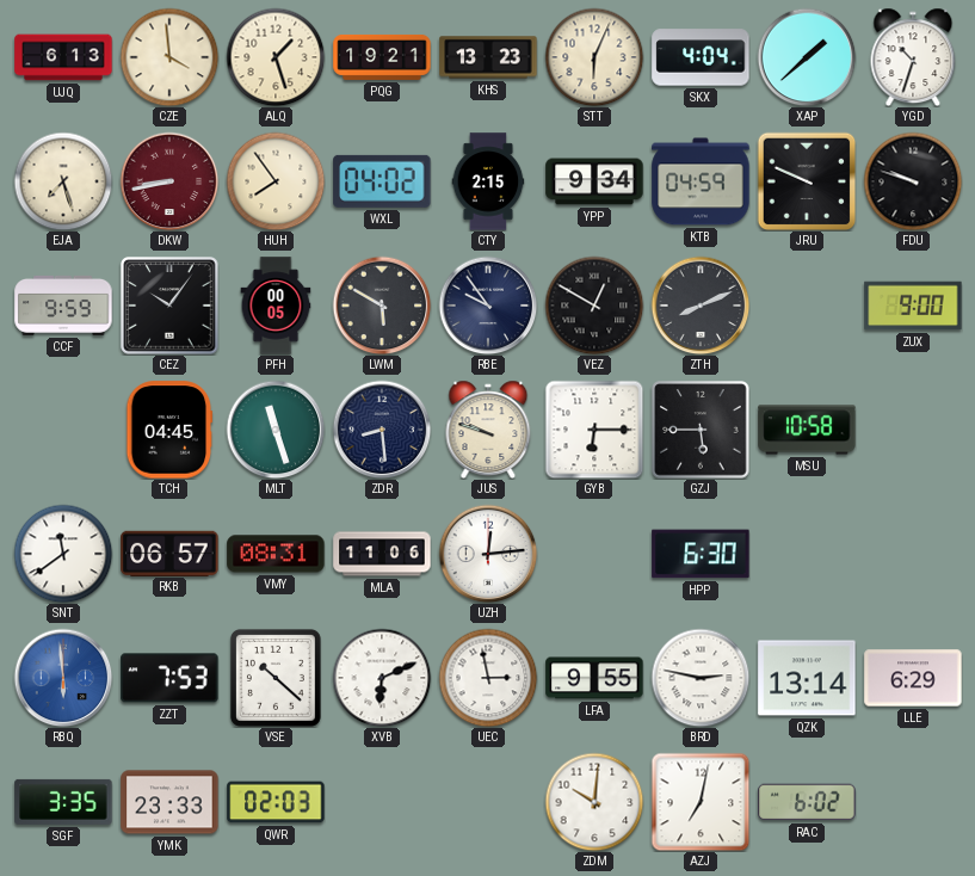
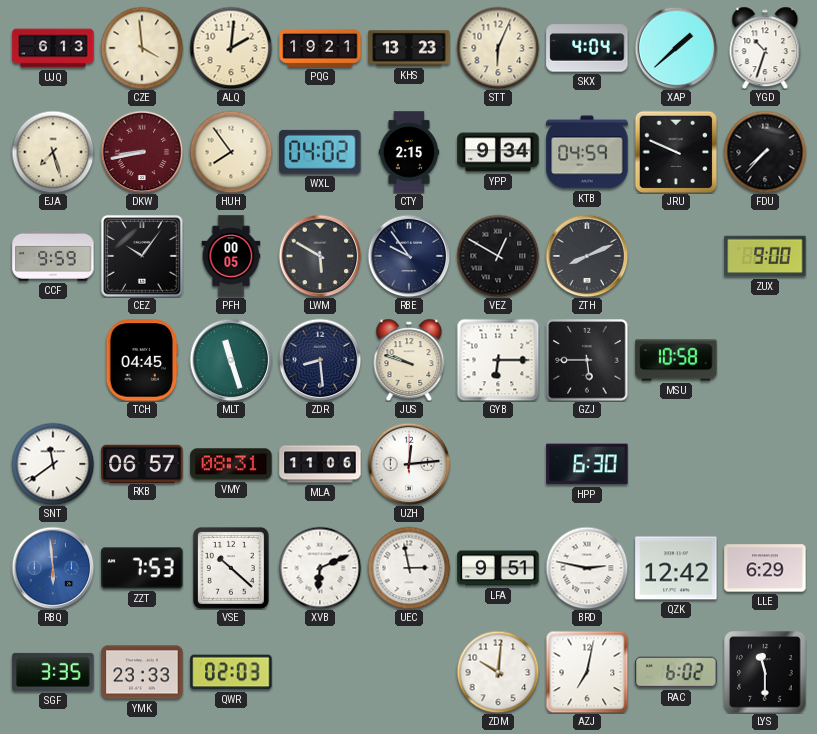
ALQ: 1:27 -> 2:01
FDU: 9:48 -> 7:37
LFA: 9:55 -> 9:51
QZK: 13:14 -> 12:42
LYS: none -> 11:30
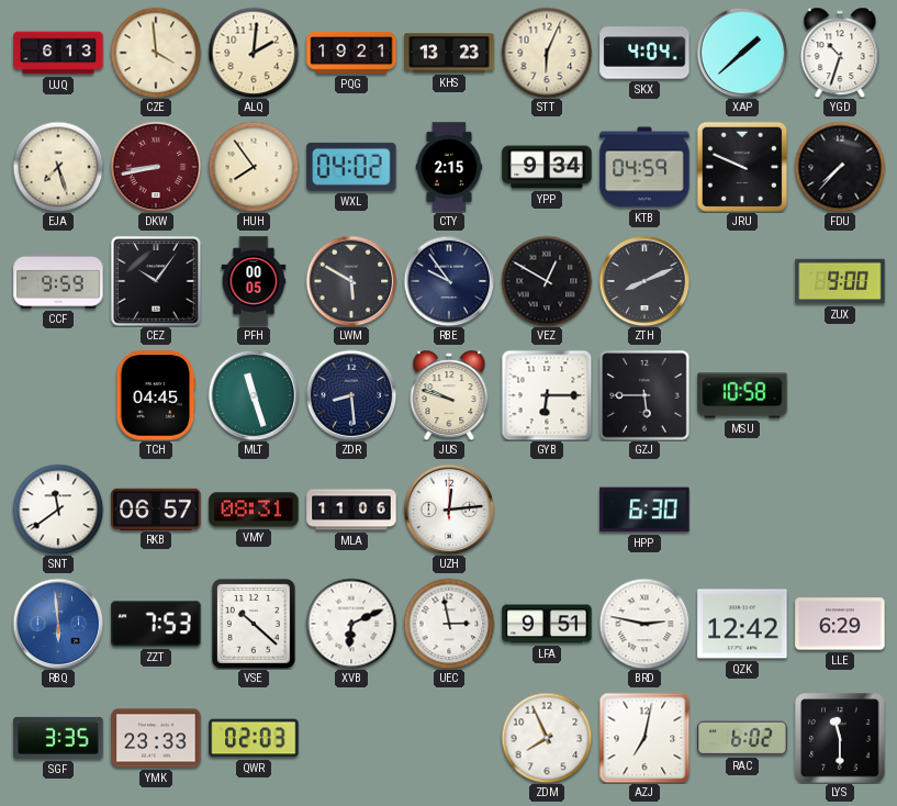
ZDM: 10:01 -> 7:56
